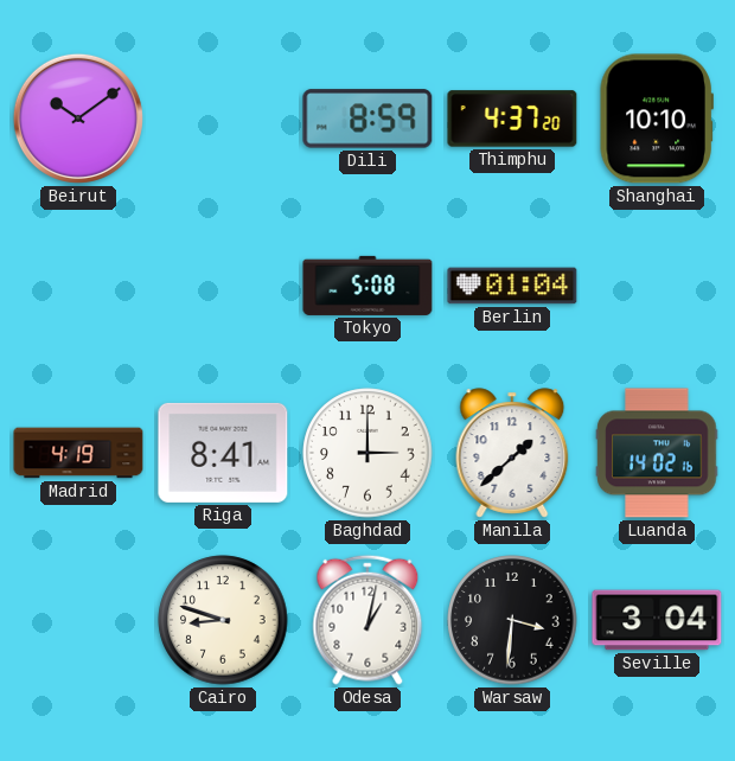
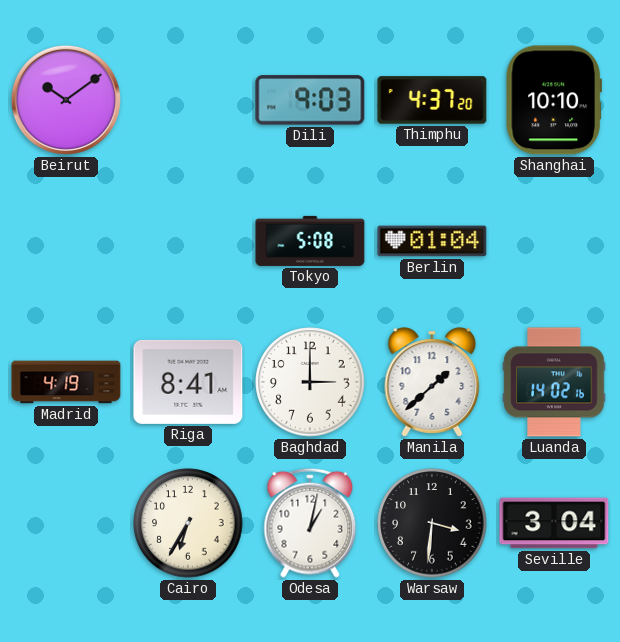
Dili: 8:59 -> 9:03
Cairo: 8:48 -> 6:35
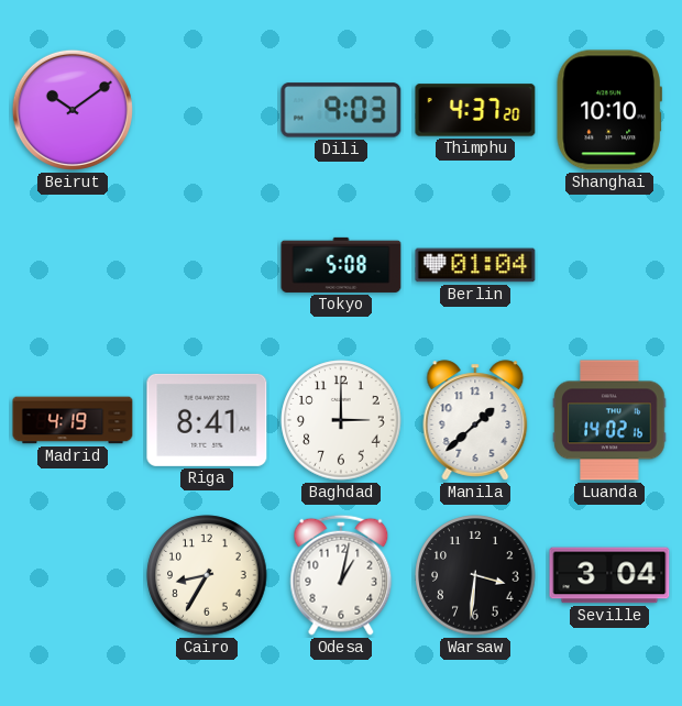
Cairo: 6:35 -> 8:35
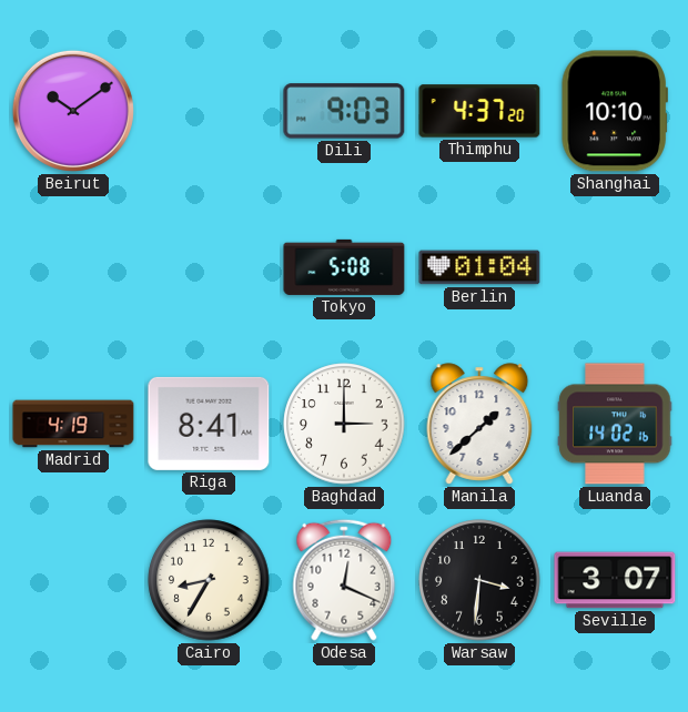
Odesa: 1:02 -> 12:19
Seville: 3:04 -> 3:07
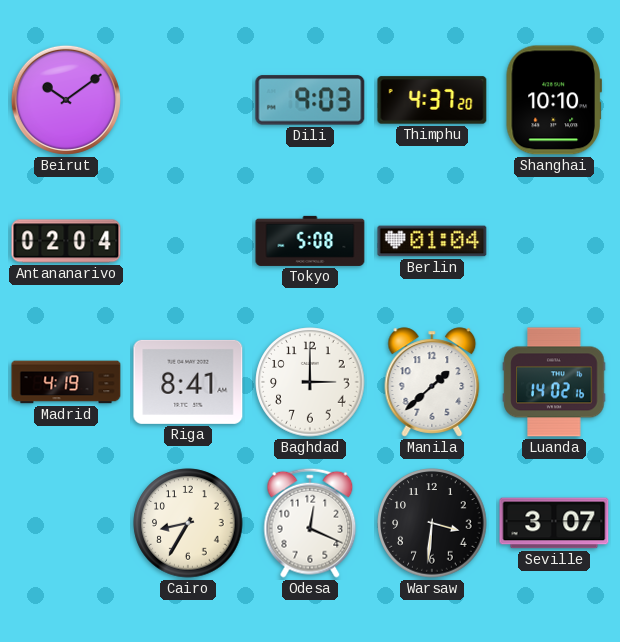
Antananarivo: none -> 02:04
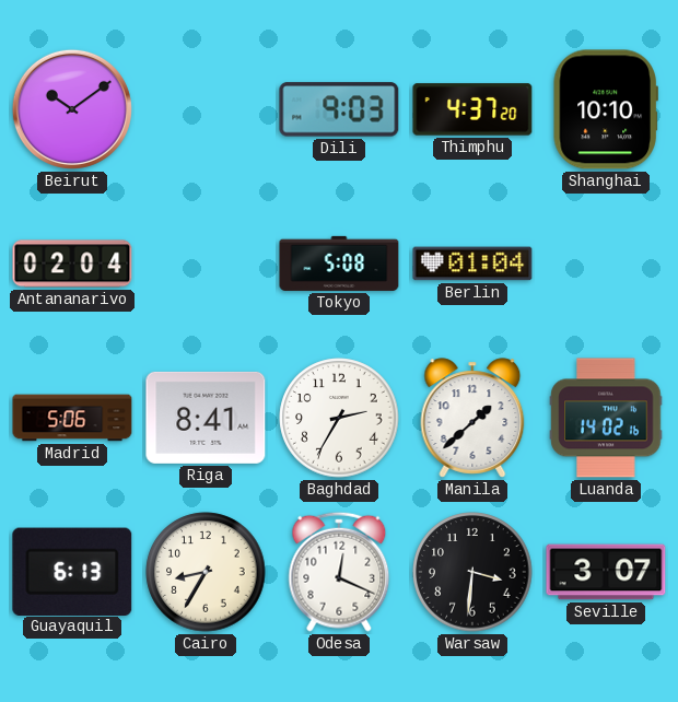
Madrid: 4:19 -> 5:06
Baghdad: 3:00 -> 2:35
Guayaquil: none -> 6:13
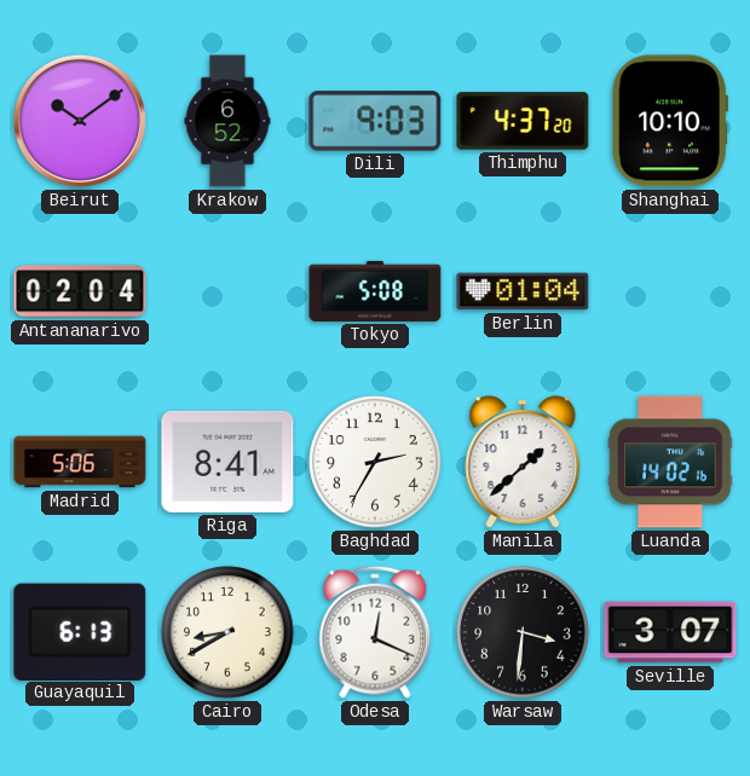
Krakow: none -> 6:52
Cairo: 8:35 -> 8:40
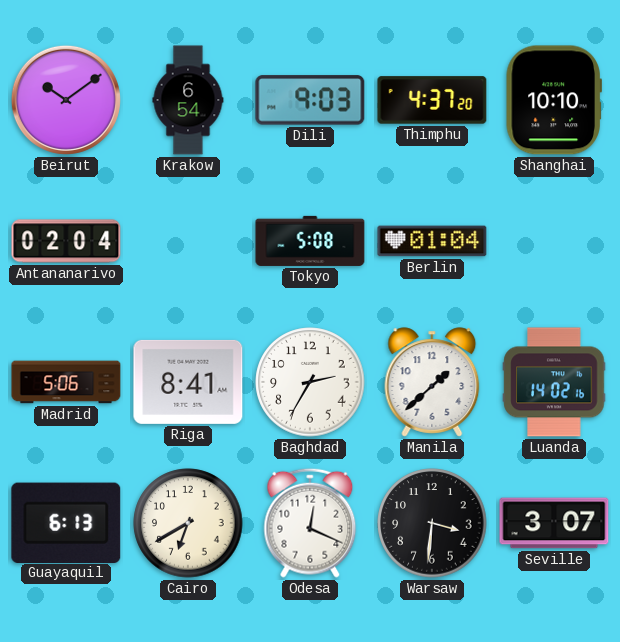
Krakow: 6:52 -> 6:54
Cairo: 8:40 -> 6:40
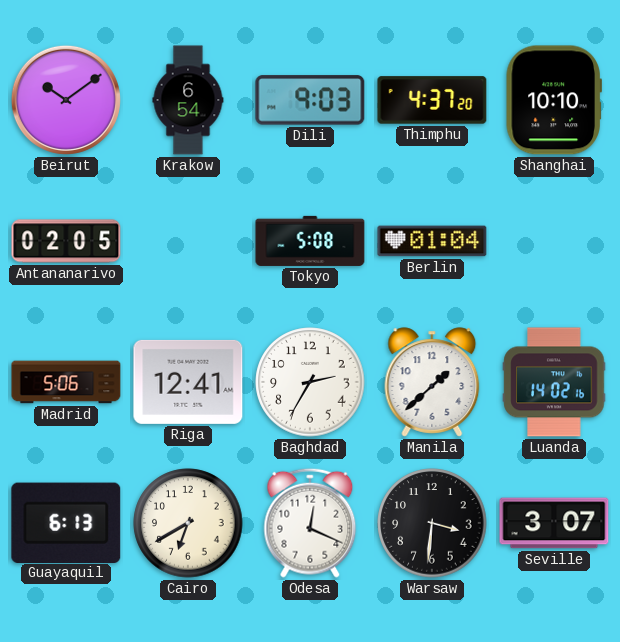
Antananarivo: 02:04 -> 02:05
Riga: 8:41 -> 12:41
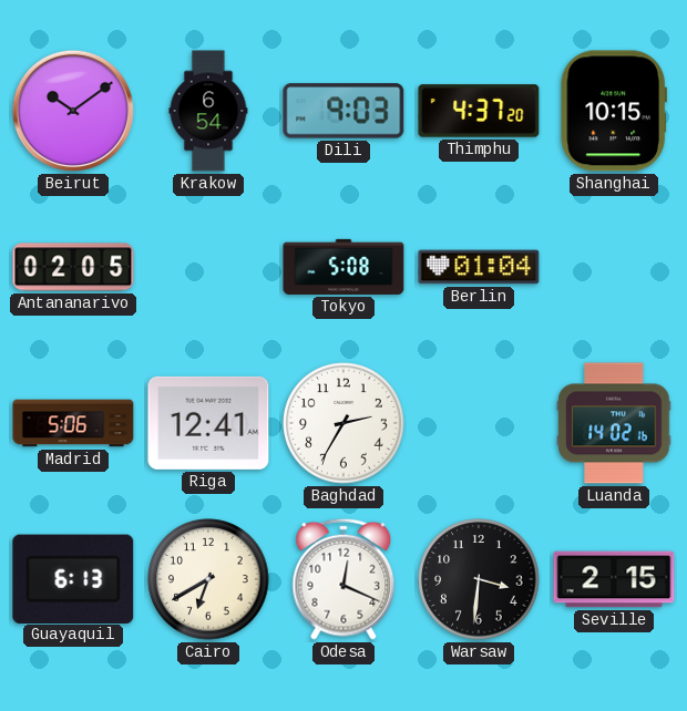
Shanghai: 10:10 -> 10:15
Manila: 1:38 -> none
Seville: 3:07 -> 2:15
